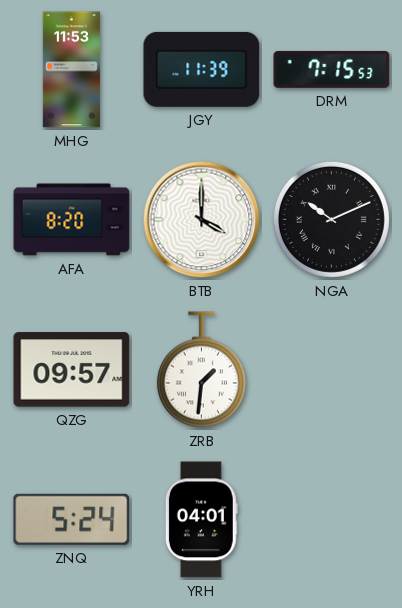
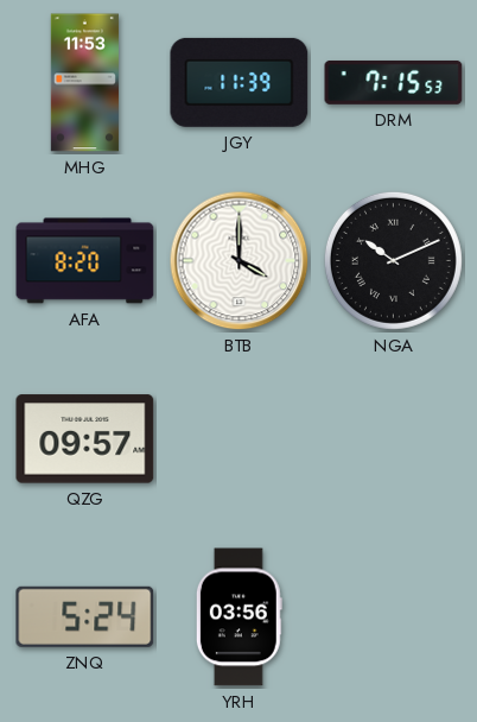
ZRB: 1:31 -> none
YRH: 04:01 -> 03:56
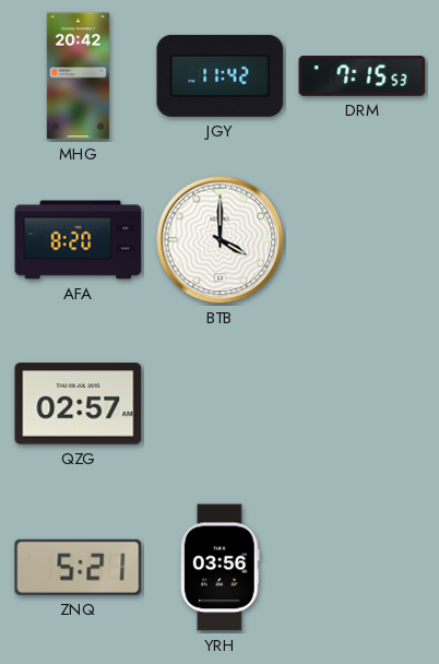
MHG: 11:53 -> 20:42
JGY: 11:39 -> 11:42
NGA: 10:11 -> none
QZG: 09:57 -> 02:57
ZNQ: 5:24 -> 5:21
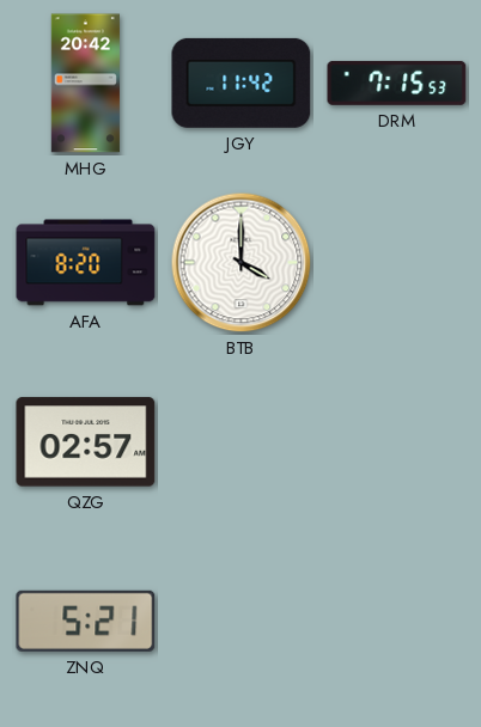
YRH: 03:56 -> none
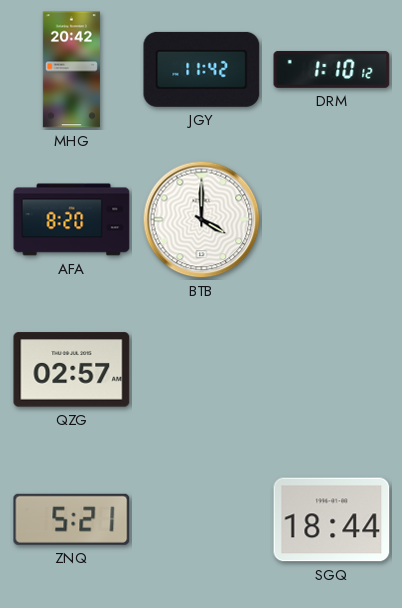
DRM: 7:15 -> 1:10
SGQ: none -> 18:44
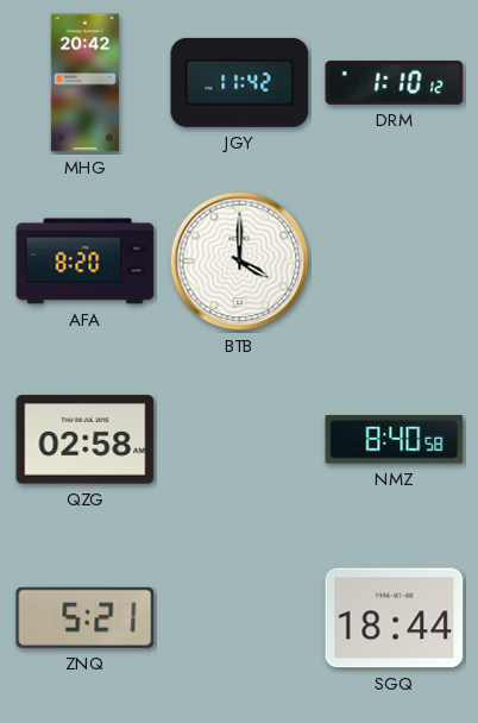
QZG: 02:57 -> 02:58
NMZ: none -> 8:40
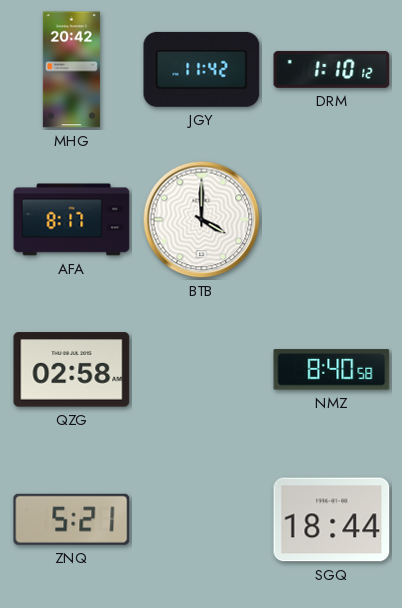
AFA: 8:20 -> 8:17
